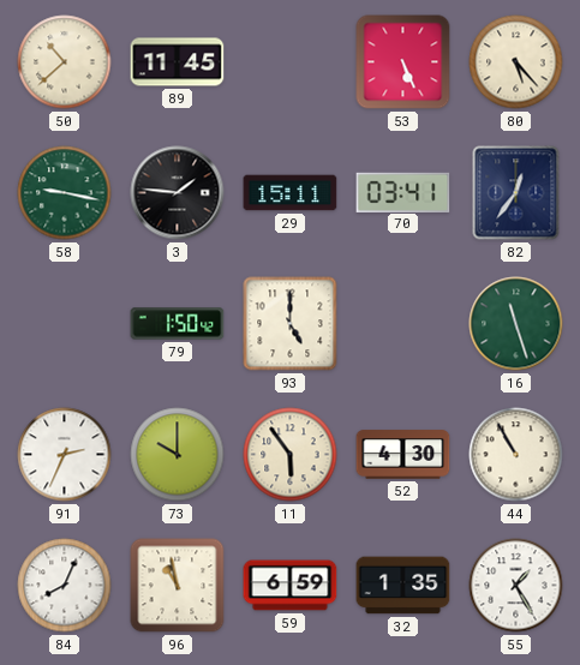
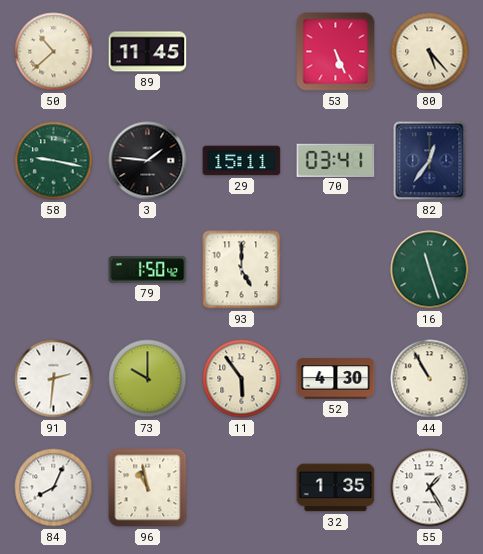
91: 2:34 -> 2:31
59: 6:59 -> none
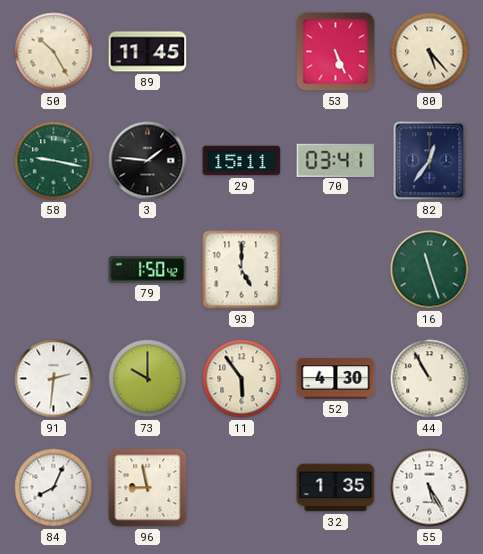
50: 10:38 -> 10:25
96: 10:58 -> 8:58
55: 1:25 -> 5:25
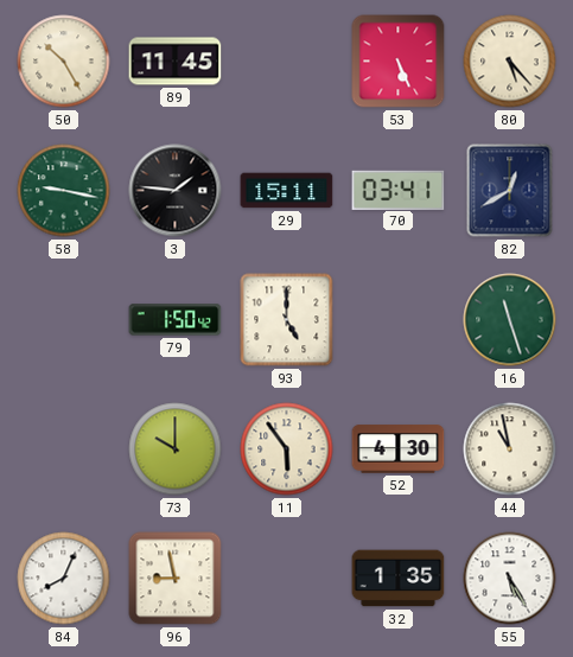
82: 12:36 -> 12:40
91: 2:31 -> none
44: 10:55 -> 10:58
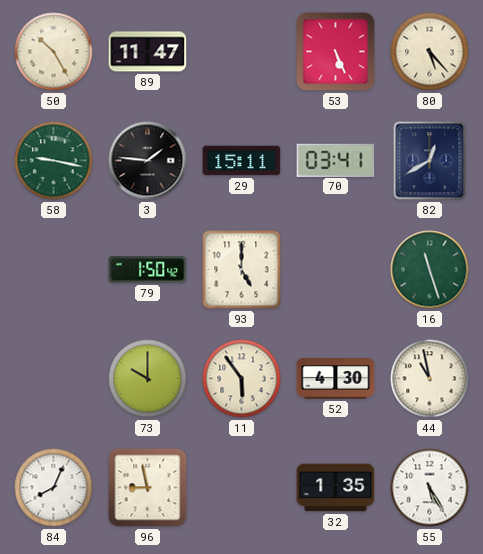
89: 11:45 -> 11:47
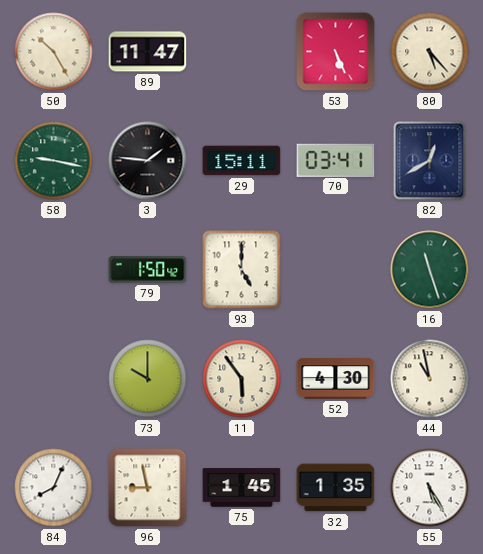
75: none -> 1:45
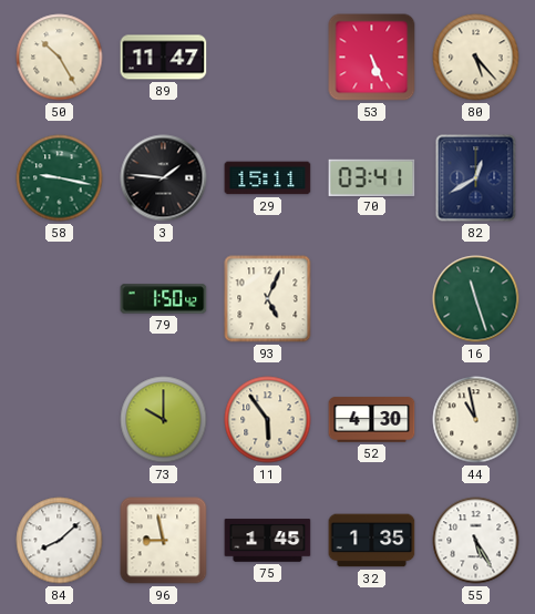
93: 5:00 -> 5:04
84: 8:04 -> 8:08
